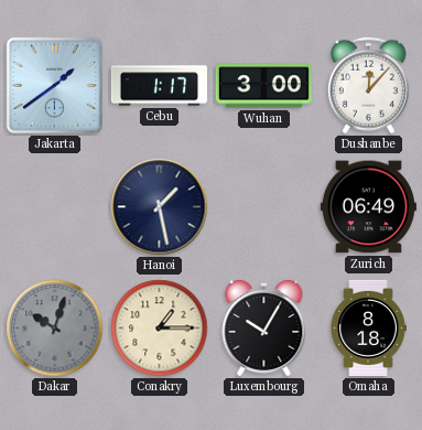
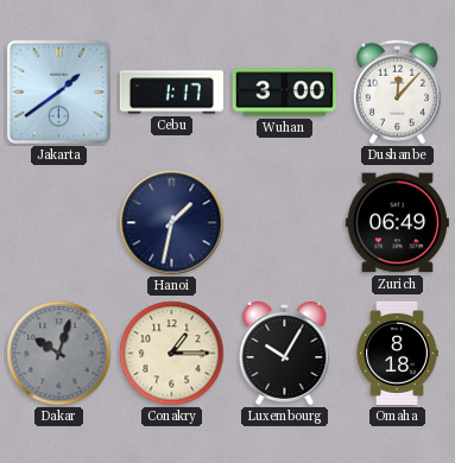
Hanoi: 1:28 -> 1:32
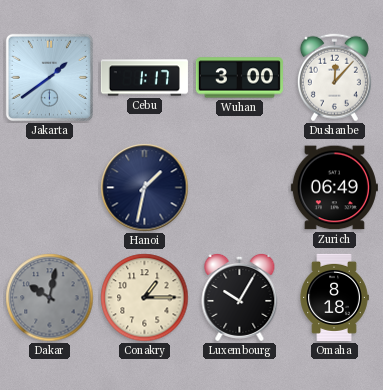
Dakar: 10:03 -> 10:02
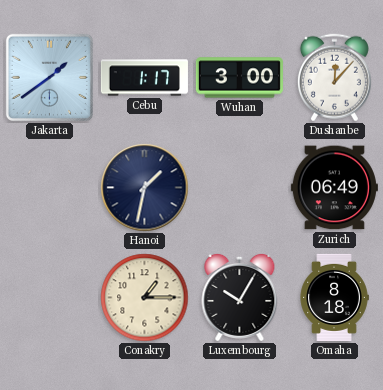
Dakar: 10:02 -> none
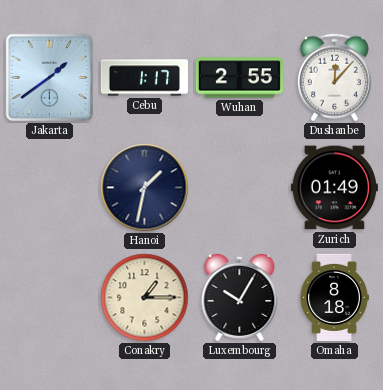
Wuhan: 3:00 -> 2:55
Zurich: 06:49 -> 01:49
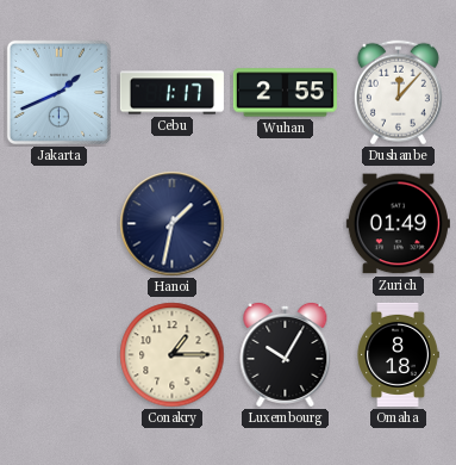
Jakarta: 1:39 -> 1:41
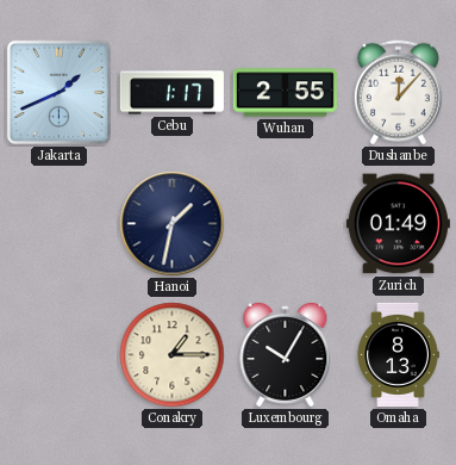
Omaha: 8:18 -> 8:13
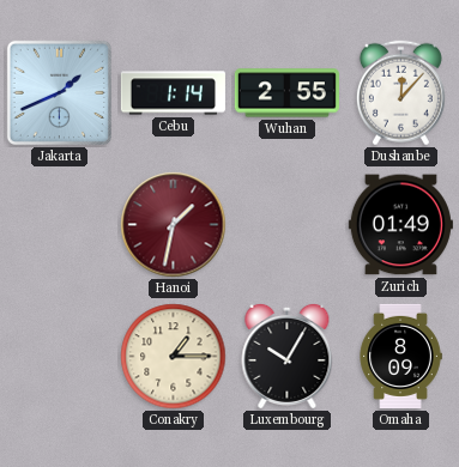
Cebu: 1:17 -> 1:14
Hanoi dial: navy -> burgundy
Omaha: 8:13 -> 8:09
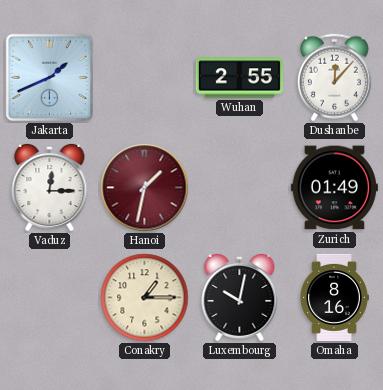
Cebu: 1:14 -> none
Vaduz: none -> 12:15
Luxembourg: 10:05 -> 10:02
Omaha: 8:09 -> 8:16
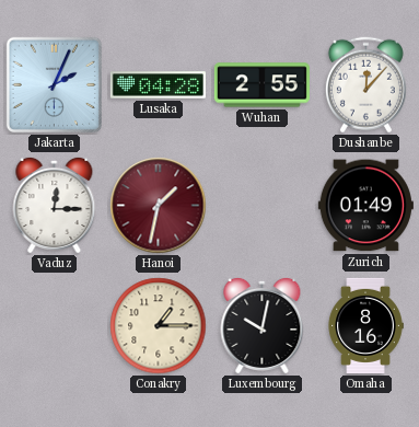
Jakarta: 1:41 -> 2:04
Lusaka: none -> 04:28
